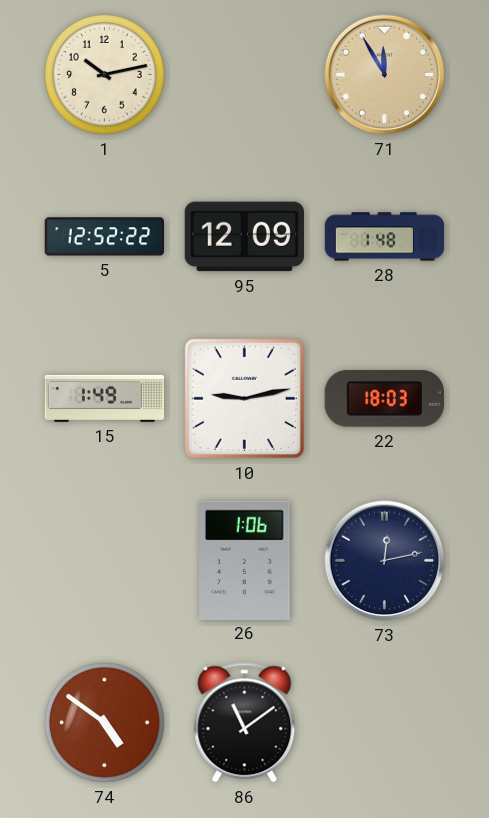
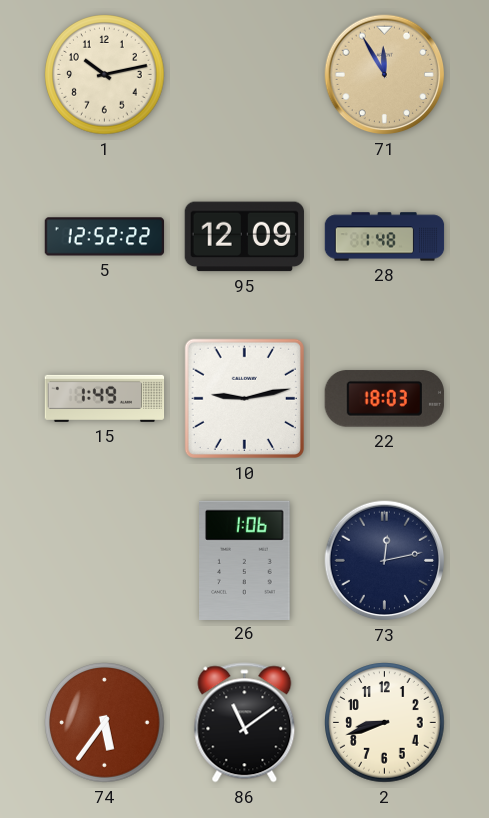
74: 4:51 -> 5:36
2: none -> 8:42
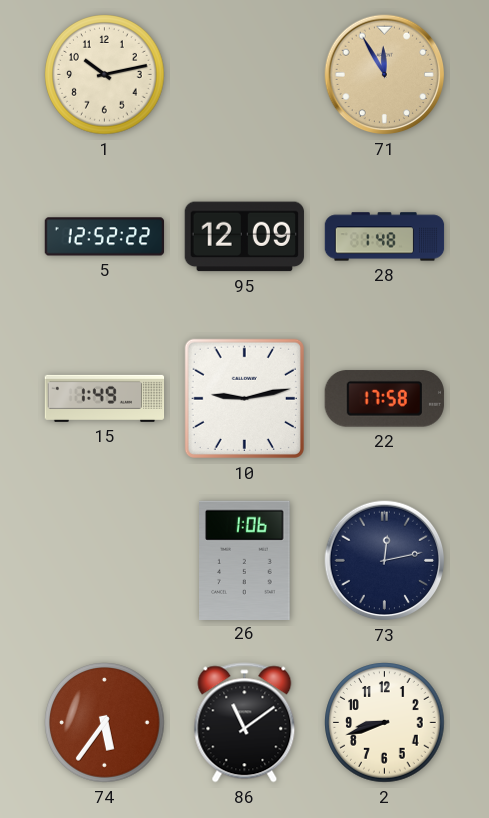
22: 18:03 -> 17:58
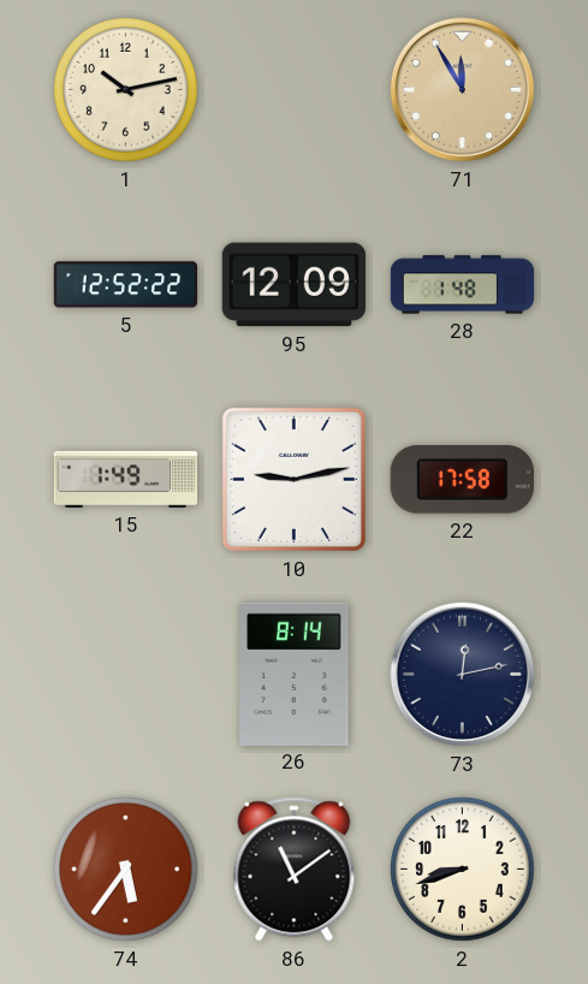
26: 1:06 -> 8:14
